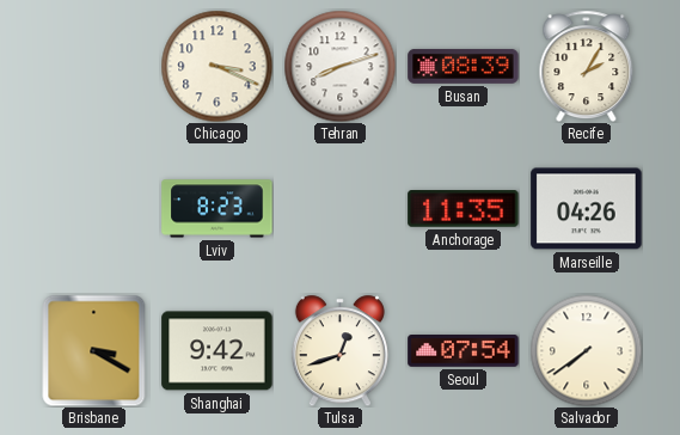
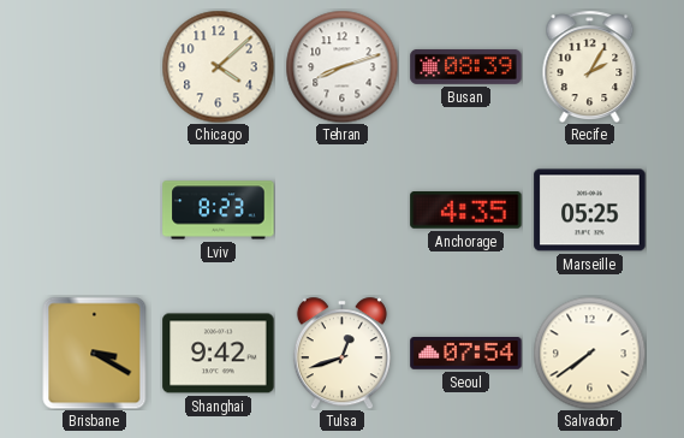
Chicago: 3:19 -> 4:08
Anchorage: 11:35 -> 4:35
Marseille: 04:26 -> 05:25
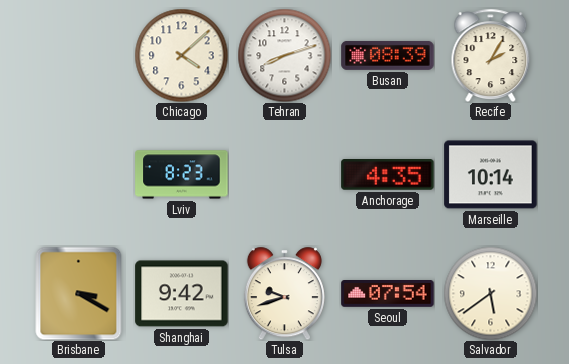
Marseille: 05:25 -> 10:14
Tulsa: 12:42 -> 9:42
Salvador: 7:39 -> 5:39
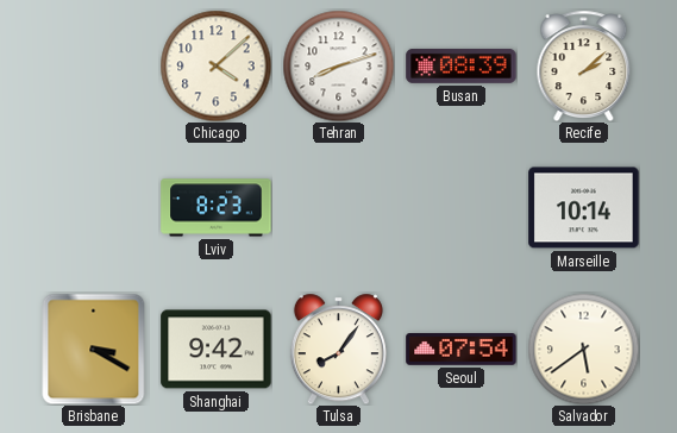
Recife: 2:05 -> 2:08
Anchorage: 4:35 -> none
Tulsa: 9:42 -> 8:06
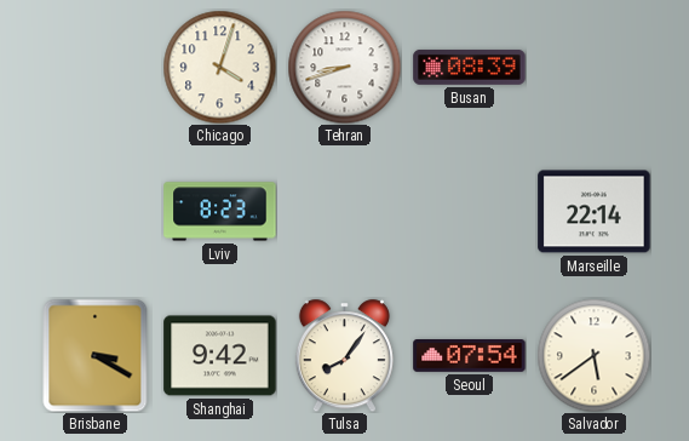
Chicago: 4:08 -> 4:03
Tehran: 8:12 -> 8:42
Recife: 2:08 -> none
Marseille: 10:14 -> 22:14
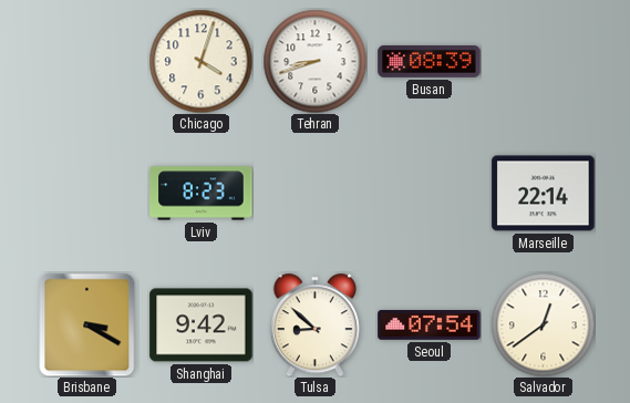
Tulsa: 8:06 -> 8:52
Salvador: 5:39 -> 12:39
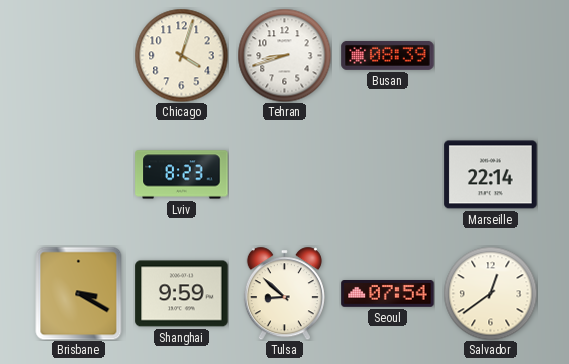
Shanghai: 9:42 -> 9:59
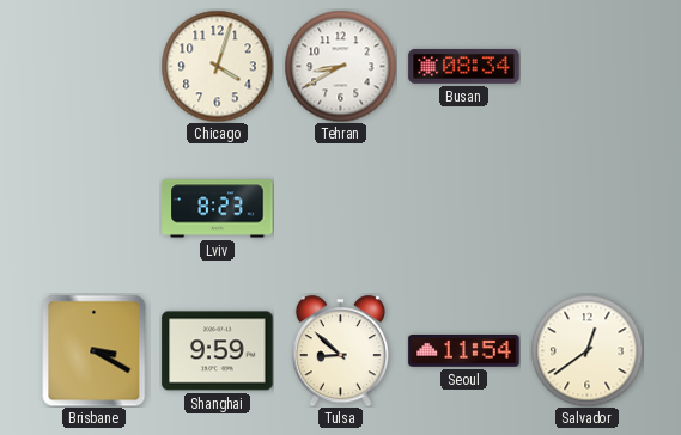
Tehran: 8:42 -> 8:40
Busan: 08:39 -> 08:34
Marseille: 22:14 -> none
Seoul: 07:54 -> 11:54
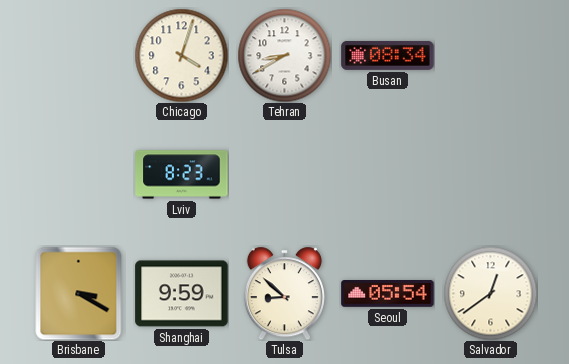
Seoul: 11:54 -> 05:54
